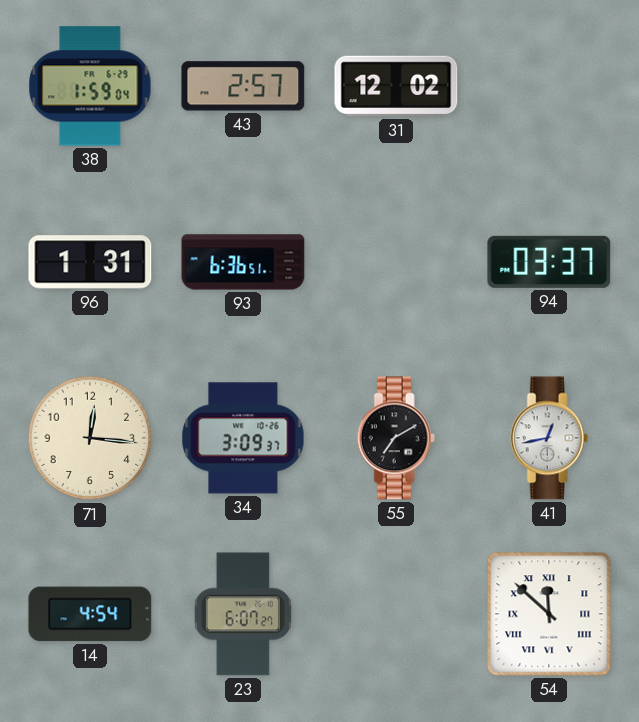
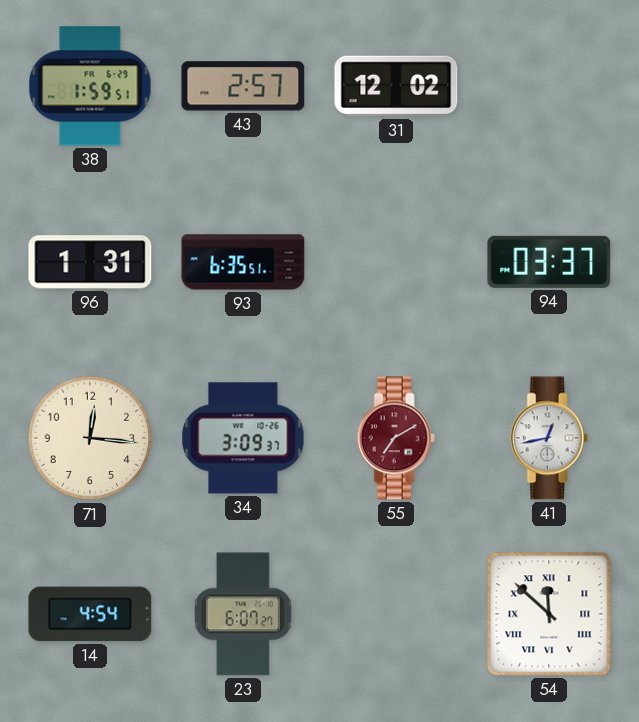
38: 1:59:04 -> 1:59:51
93: 6:36 -> 6:35
55 dial: black -> burgundy
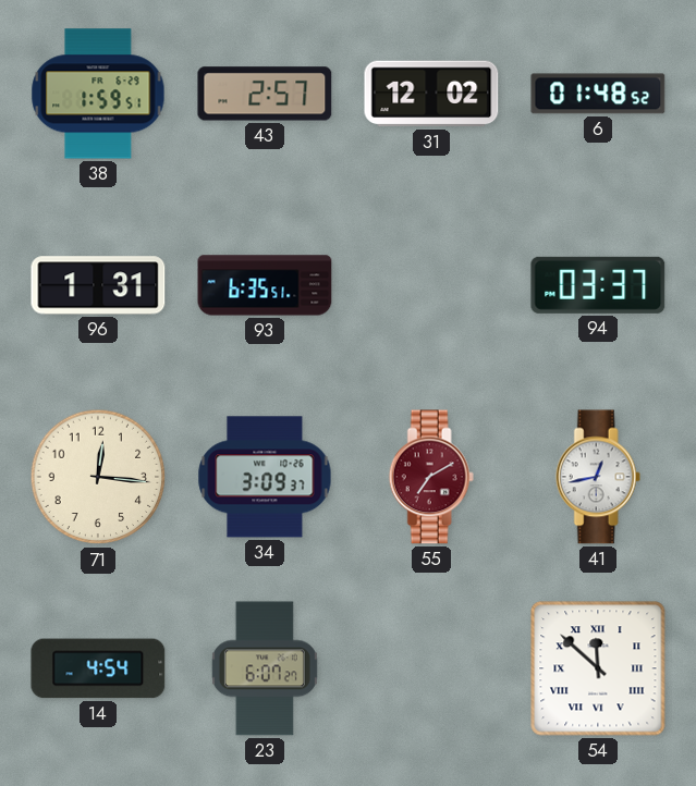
6: none -> 01:48
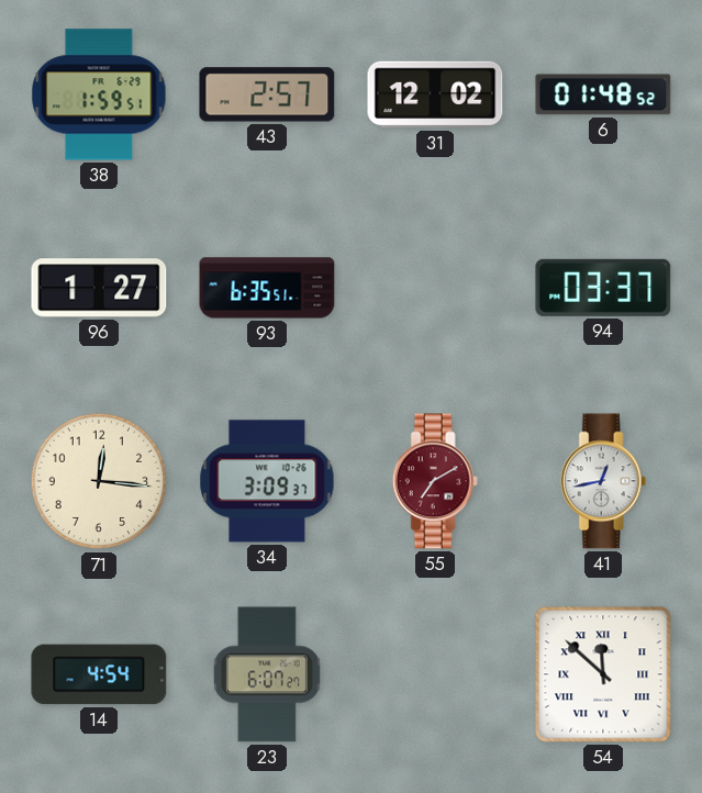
96: 1:31 -> 1:27
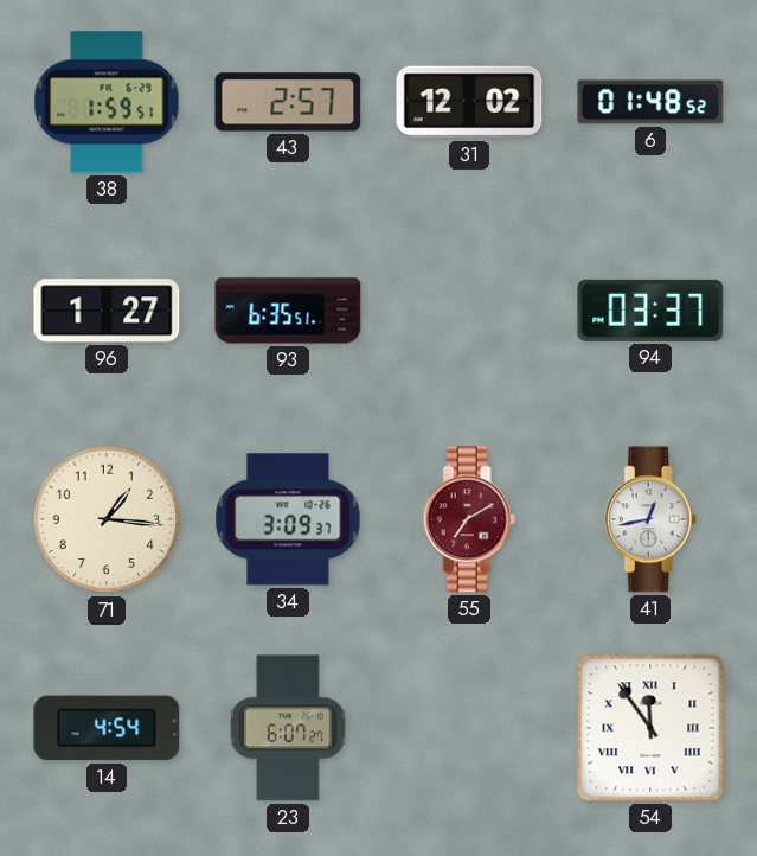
71: 12:16 -> 1:16
54: 11:52 -> 11:54
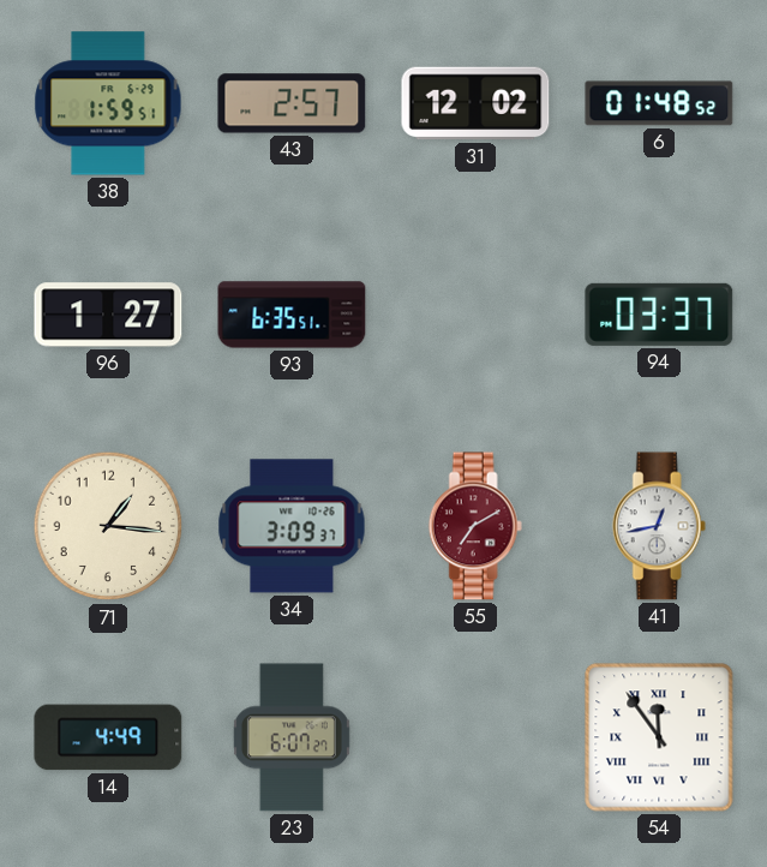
14: 4:54 -> 4:49
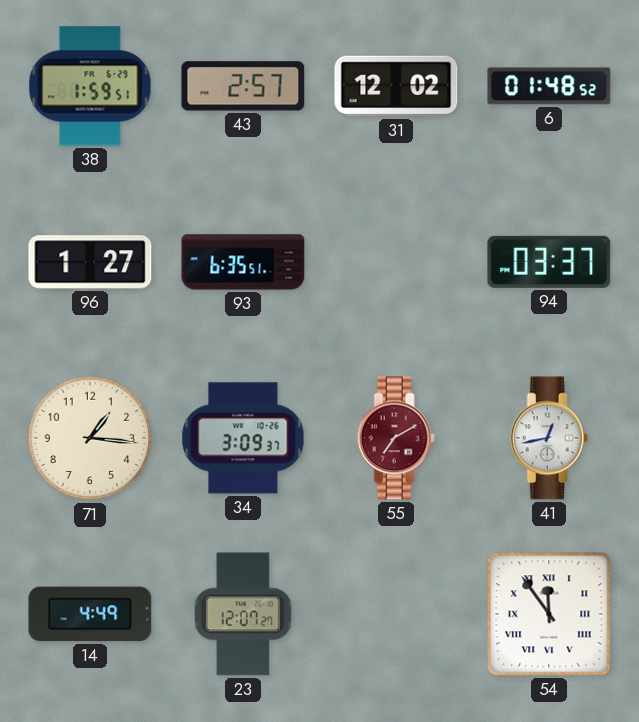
23: 6:07 -> 12:07
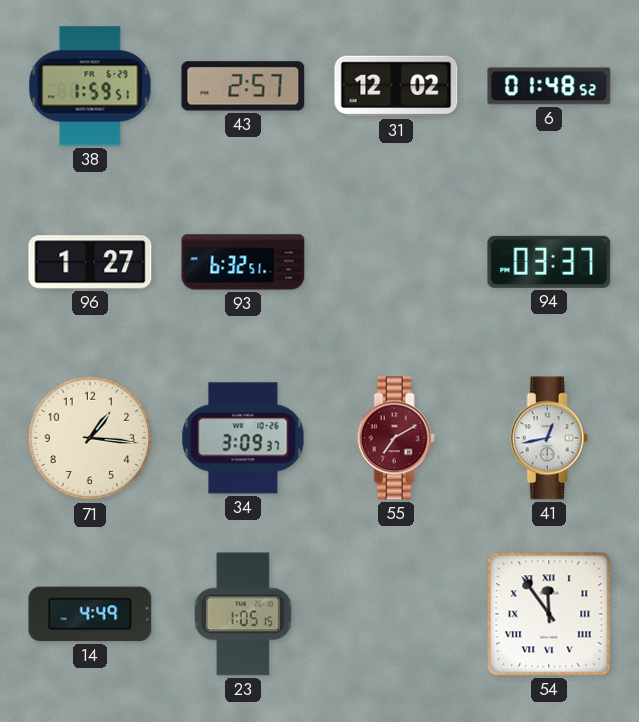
93: 6:35 -> 6:32
23: 12:07 -> 1:05
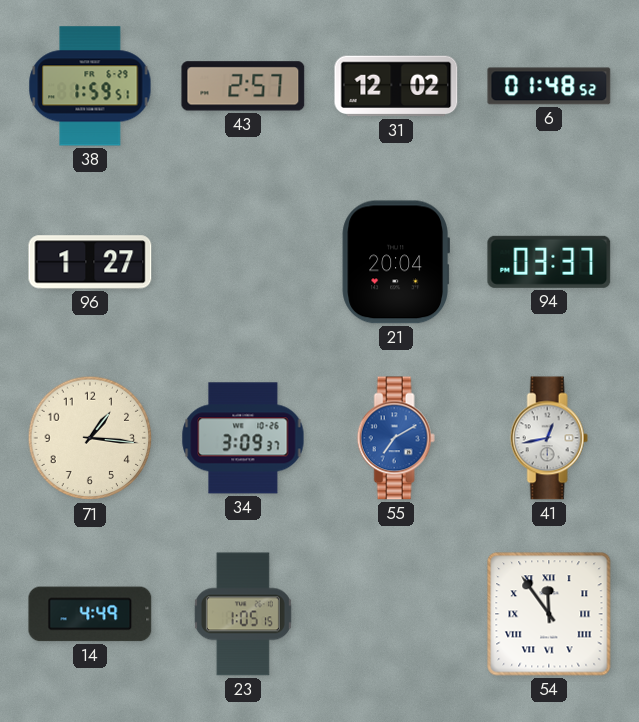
93: 6:32 -> none
21: none -> 20:04
55 dial: burgundy -> blue
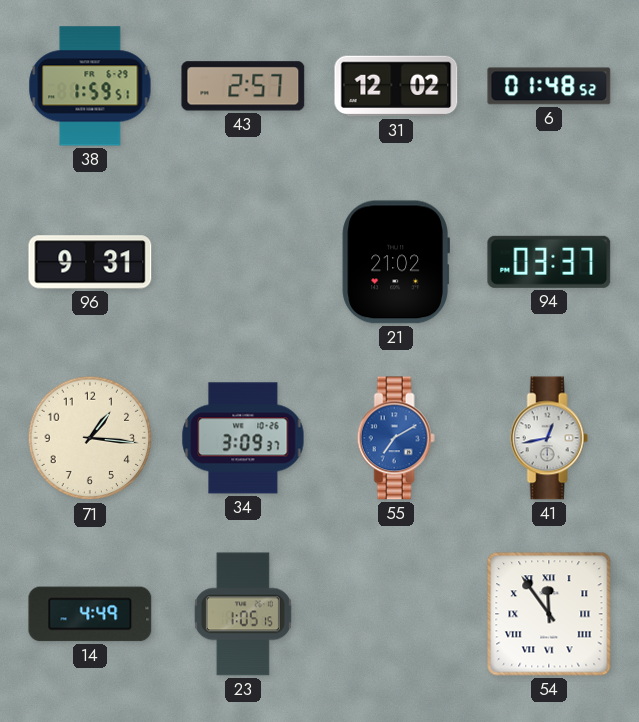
96: 1:27 -> 9:31
21: 20:04 -> 21:02
